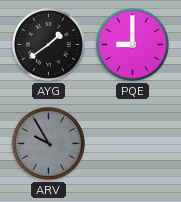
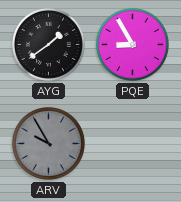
PQE: 9:00 -> 8:55
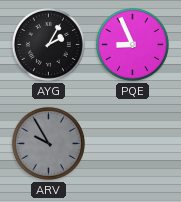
AYG: 1:39 -> 2:05
PQE: 8:55 -> 8:56
